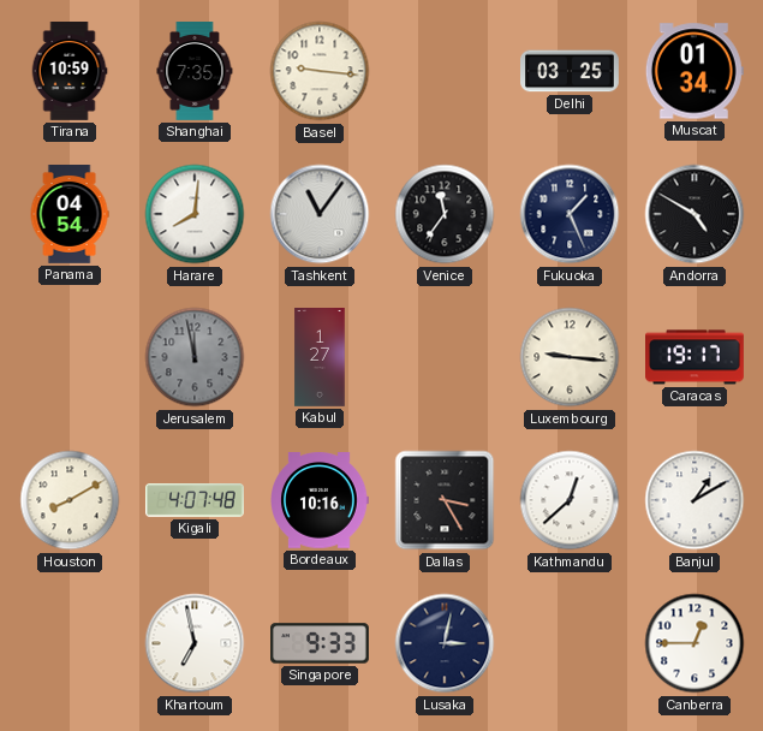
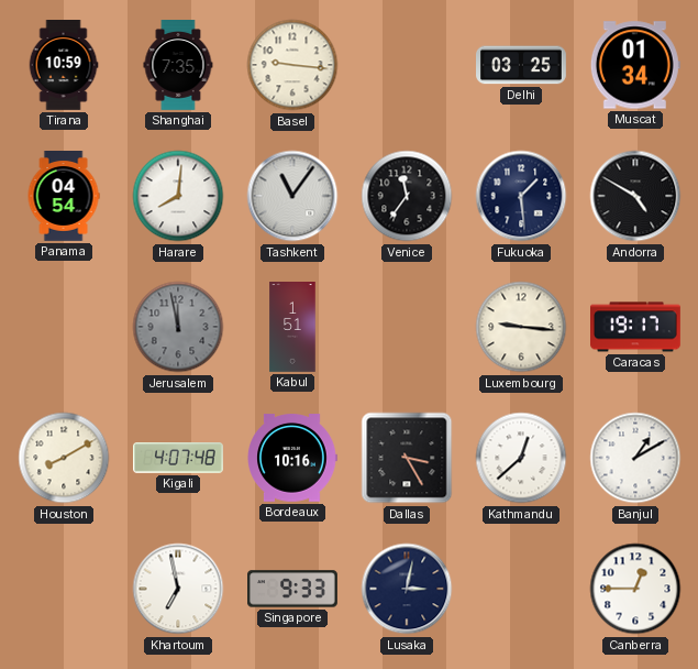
Fukuoka: 1:26 -> 1:29
Kabul: 1:27 -> 1:51
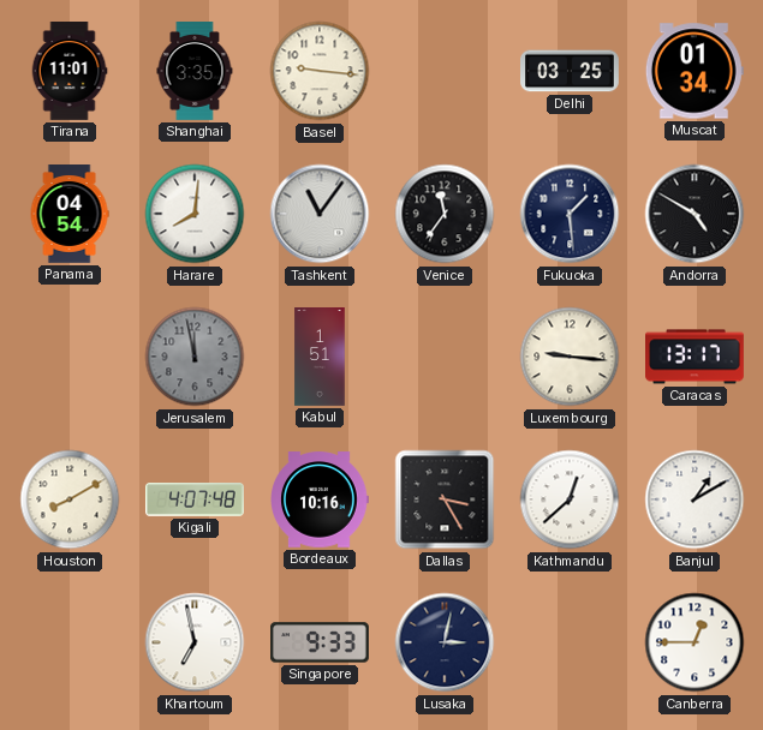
Tirana: 10:59 -> 11:01
Shanghai: 7:35 -> 3:35
Caracas: 19:17 -> 13:17
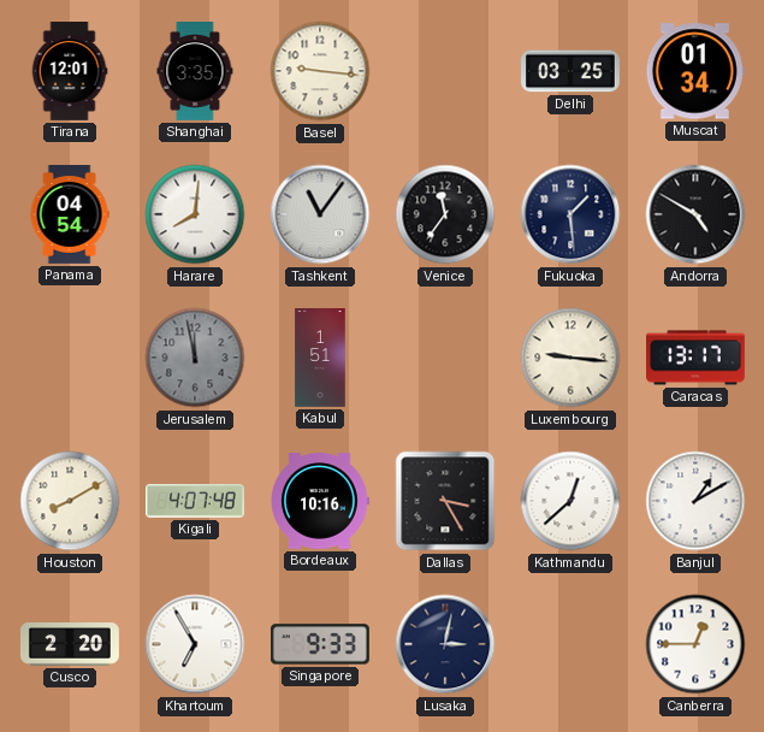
Tirana: 11:01 -> 12:01
Cusco: none -> 2:20
Khartoum: 6:58 -> 6:55
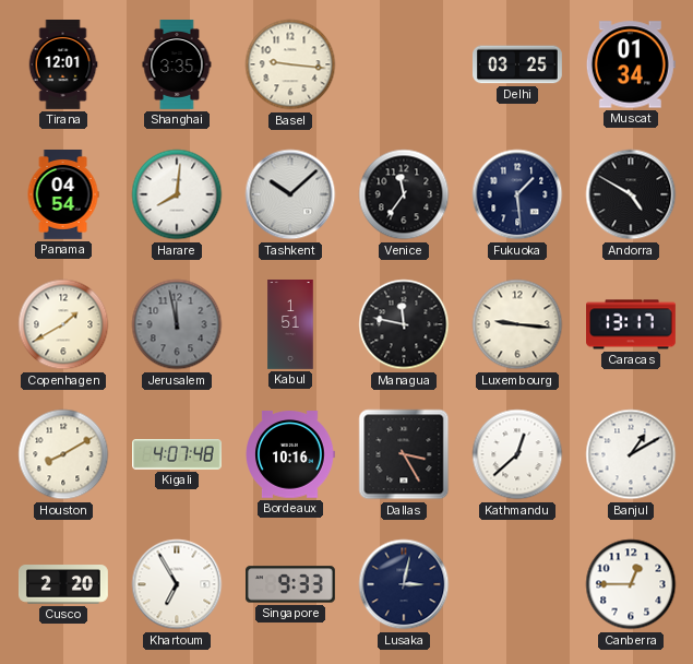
Tashkent: 11:06 -> 10:08
Copenhagen: none -> 1:40
Managua: none -> 11:47
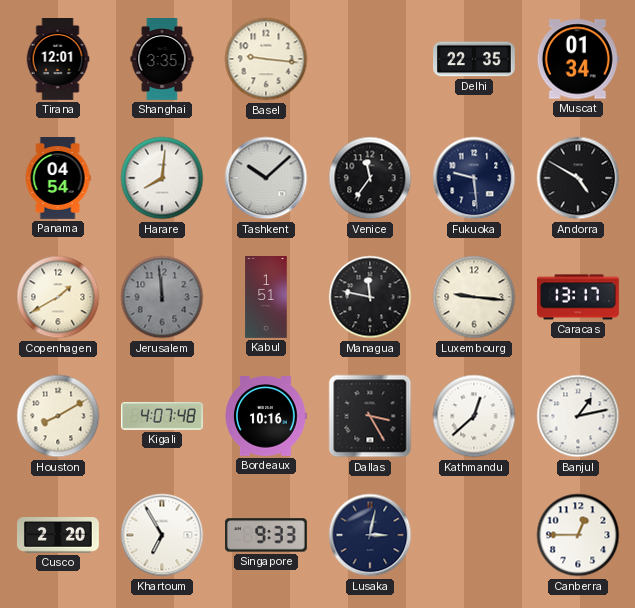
Delhi: 03:25 -> 22:35
Fukuoka: 1:29 -> 9:29
Jerusalem: 11:58 -> 11:59
Banjul: 1:10 -> 1:13
